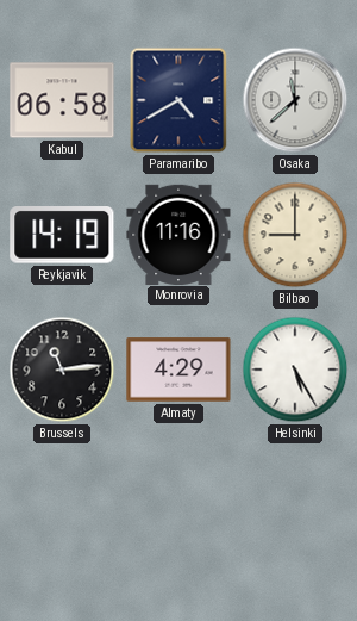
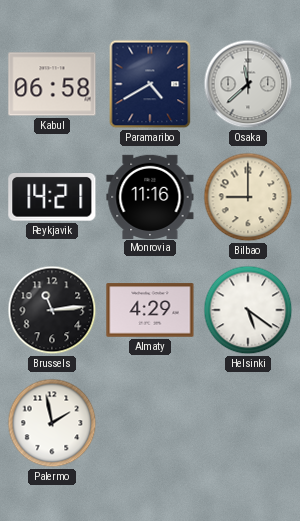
Reykjavik: 14:19 -> 14:21
Helsinki: 5:25 -> 5:21
Palermo: none -> 1:58
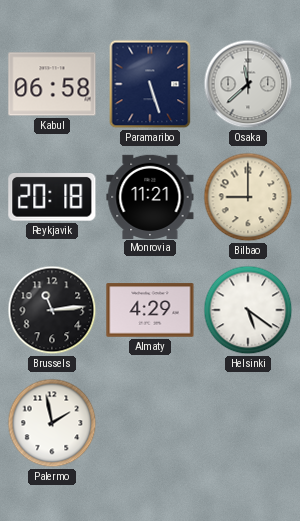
Paramaribo: 4:40 -> 5:27
Reykjavik: 14:21 -> 20:18
Monrovia: 11:16 -> 11:21
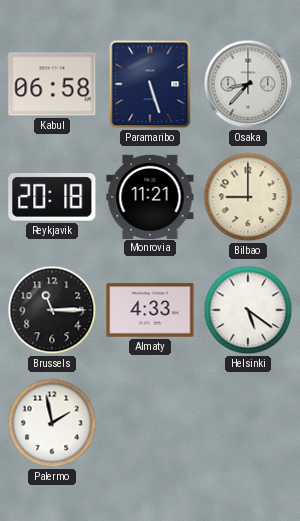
Osaka: 11:38 -> 8:37
Brussels: 11:14 -> 11:15
Almaty: 4:29 -> 4:33
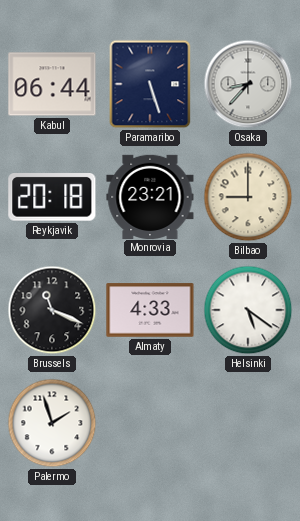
Kabul: 06:58 -> 06:44
Monrovia: 11:21 -> 23:21
Brussels: 11:15 -> 11:19
Palermo: 1:58 -> 1:57
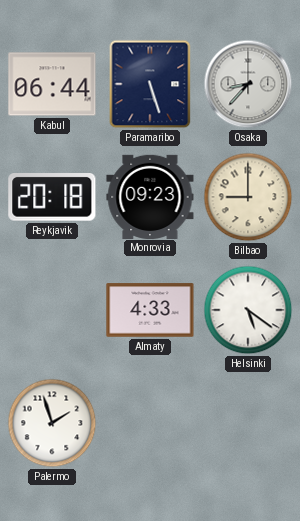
Monrovia: 23:21 -> 09:23
Brussels: 11:19 -> none
